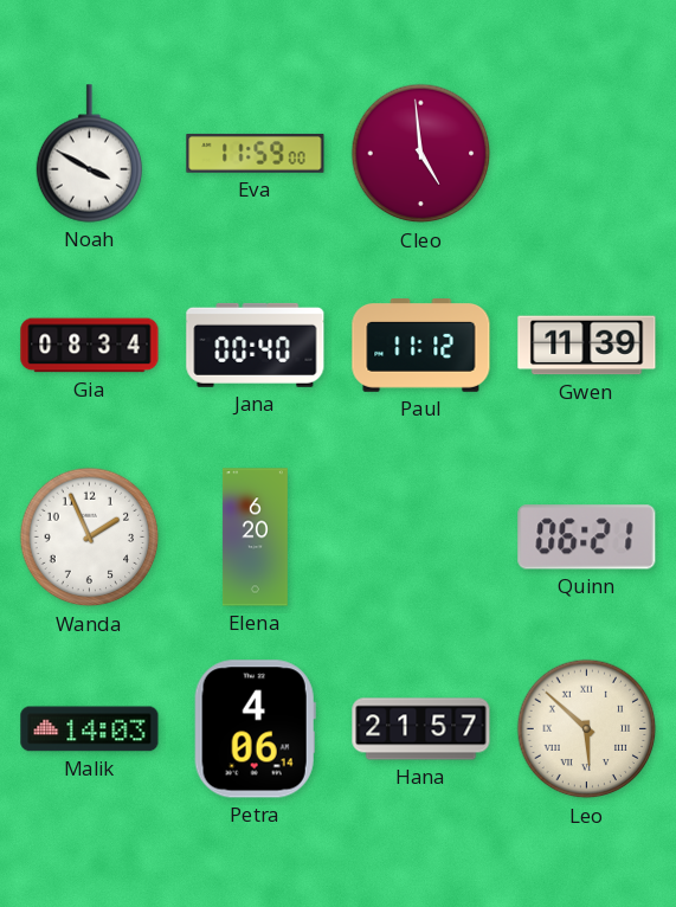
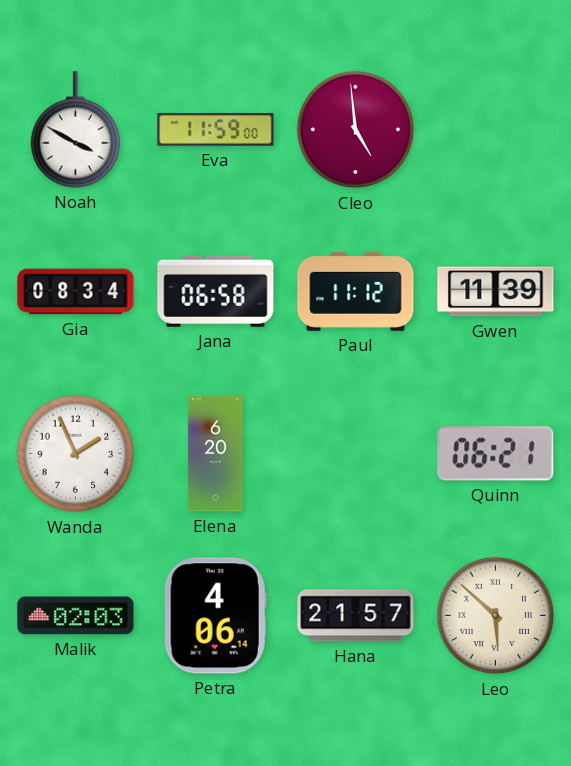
Jana: 00:40 -> 06:58
Malik: 14:03 -> 02:03
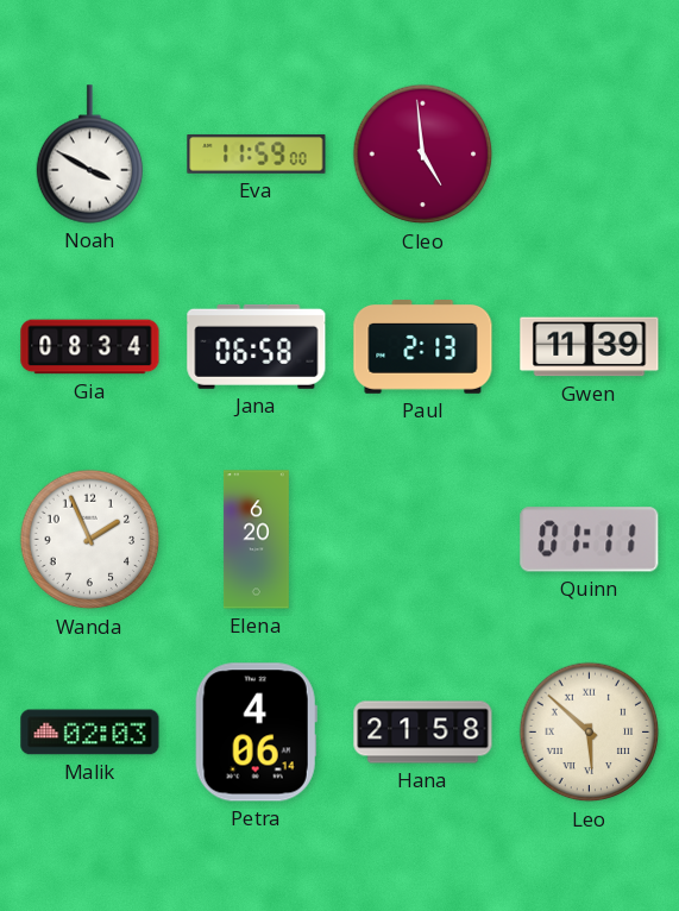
Paul: 11:12 -> 2:13
Quinn: 06:21 -> 01:11
Hana: 21:57 -> 21:58
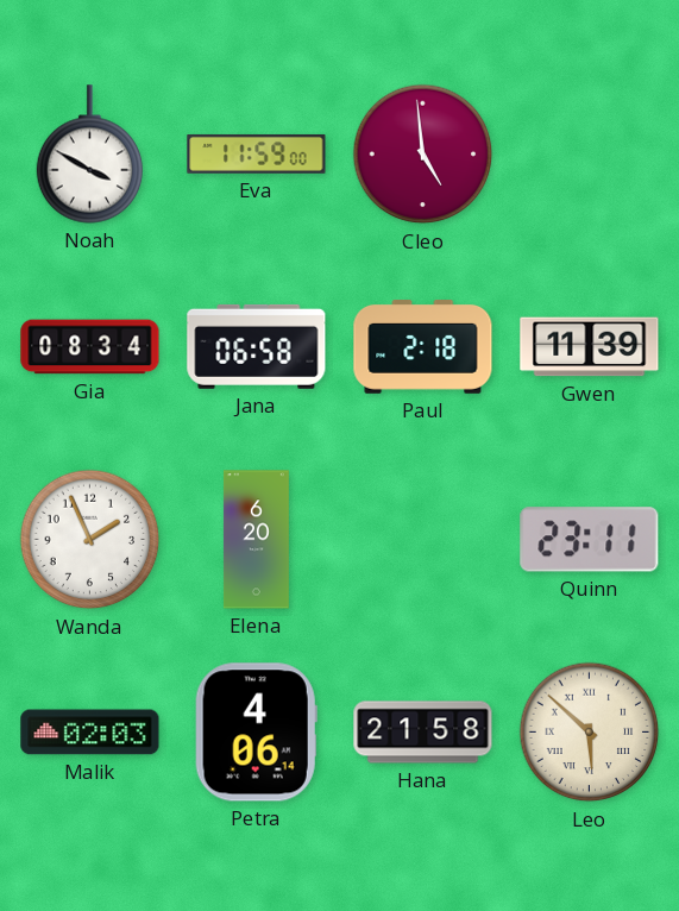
Paul: 2:13 -> 2:18
Quinn: 01:11 -> 23:11
